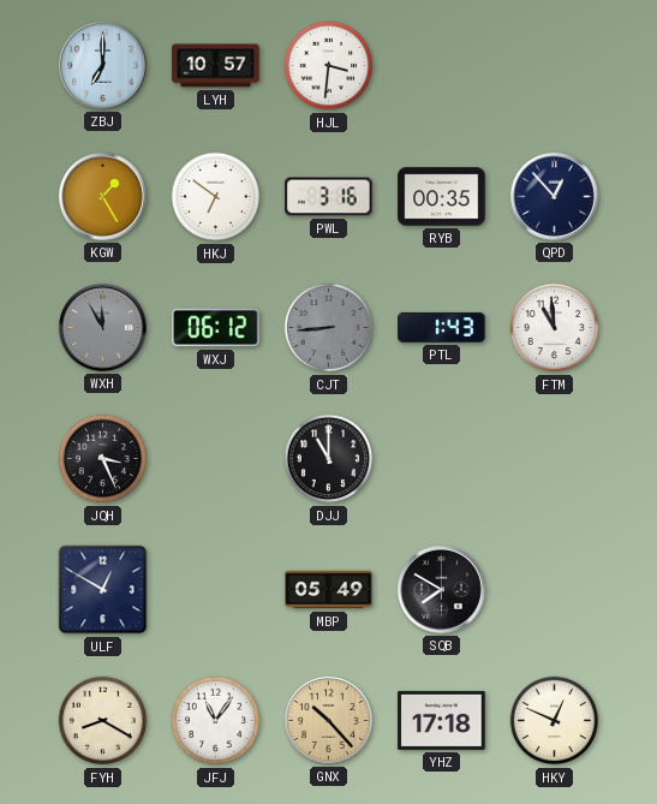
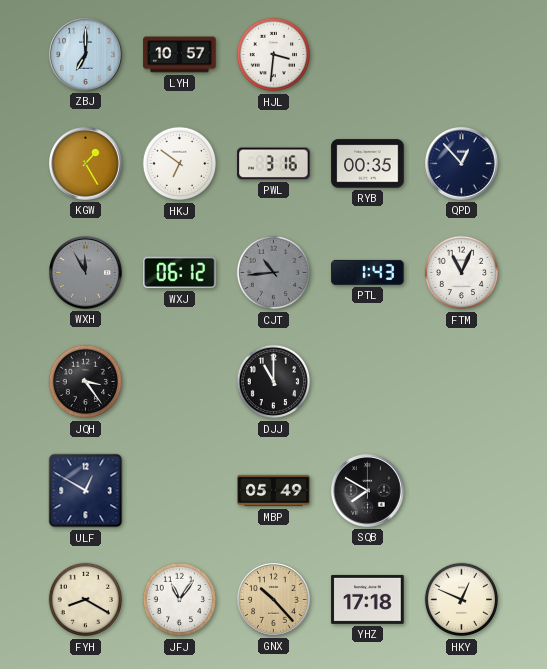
CJT: 8:44 -> 10:44
FTM: 10:59 -> 11:04
JQH: 3:26 -> 3:24
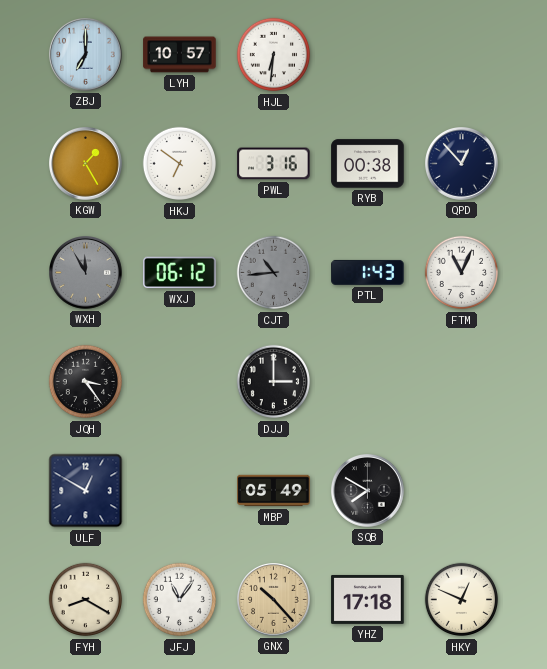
HJL: 3:31 -> 6:31
RYB: 00:35 -> 00:38
DJJ: 11:00 -> 3:00
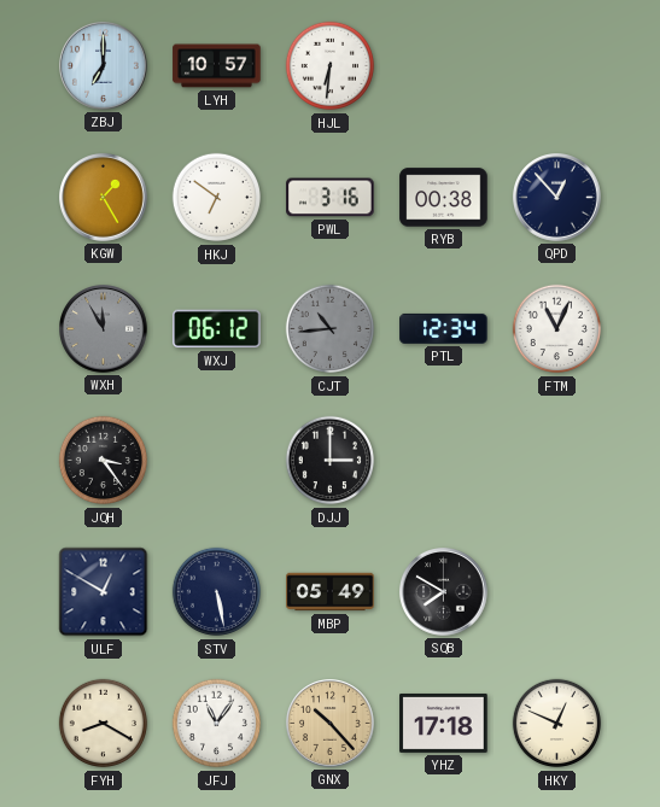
PTL: 1:43 -> 12:34
STV: none -> 5:28
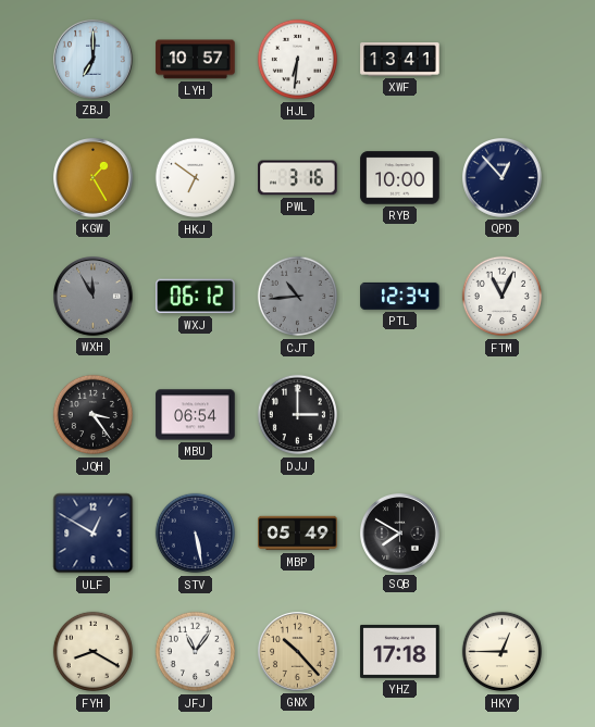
XWF: none -> 13:41
RYB: 00:38 -> 10:00
MBU: none -> 06:54
HKY: 12:49 -> 12:45
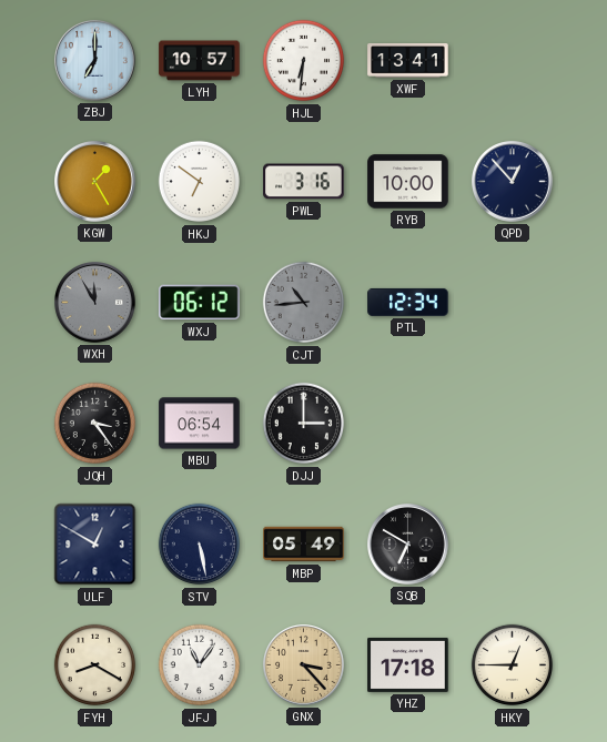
FTM: 11:04 -> none
SQB: 7:50 -> 6:50
GNX: 10:23 -> 3:23
